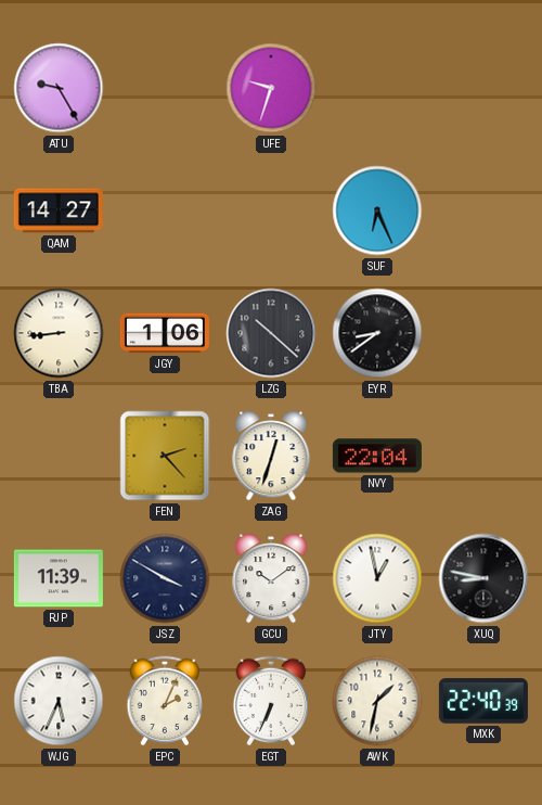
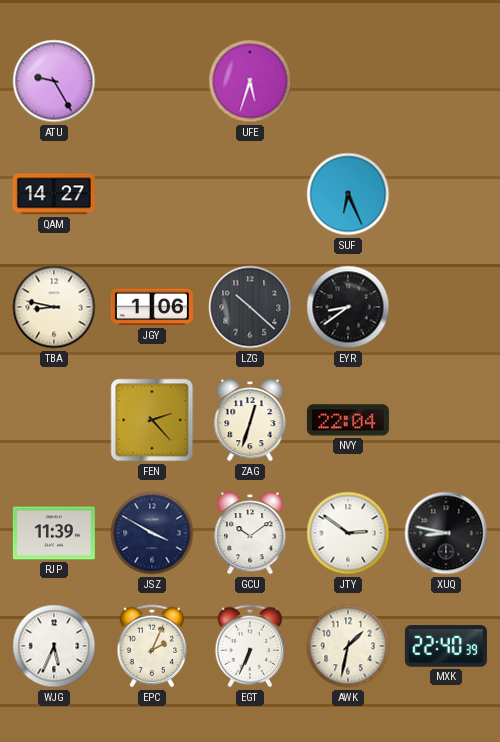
UFE: 9:33 -> 5:33
TBA: 8:44 -> 8:47
JTY: 12:58 -> 2:51
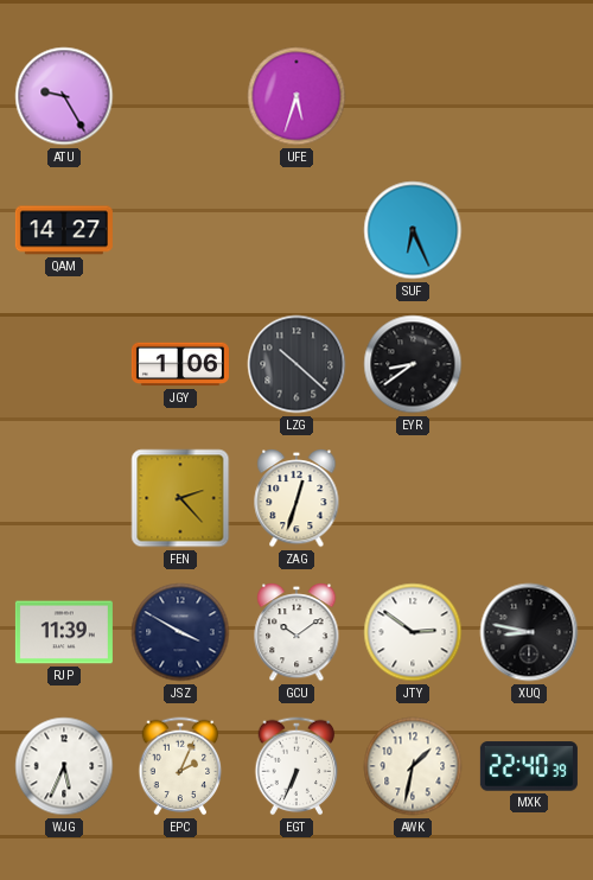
TBA: 8:47 -> none
NVY: 22:04 -> none
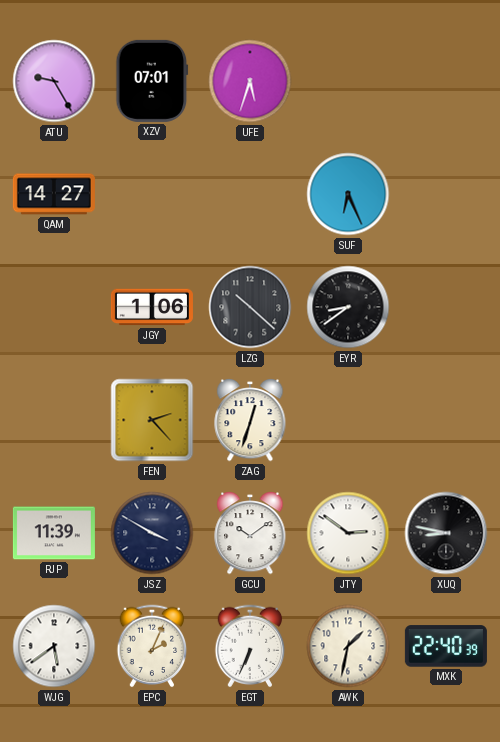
XZV: none -> 07:01
WJG: 5:34 -> 5:39
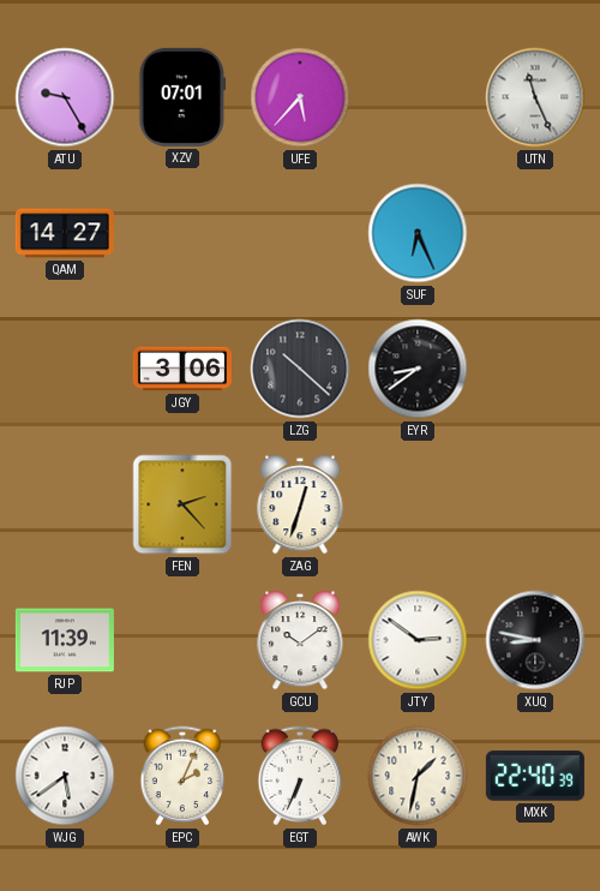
UFE: 5:33 -> 5:37
UTN: none -> 11:26
JGY: 1:06 -> 3:06
JSZ: 3:50 -> none
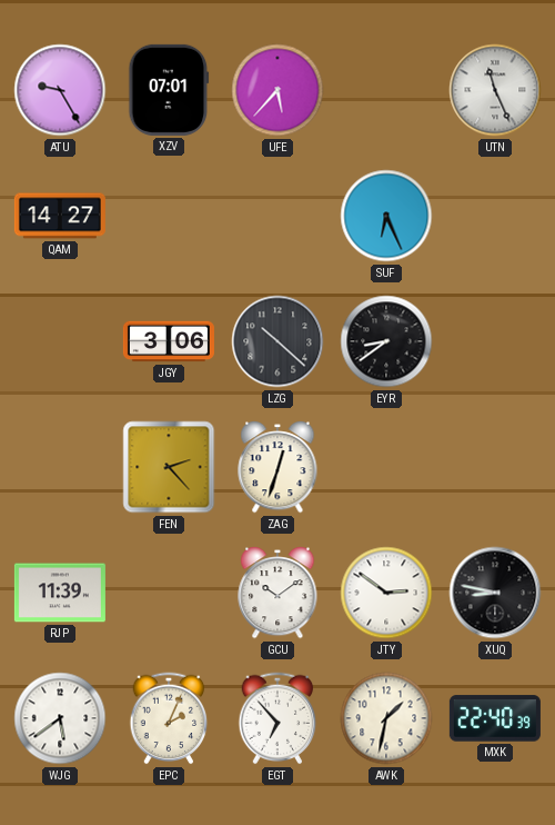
EGT: 6:34 -> 6:53
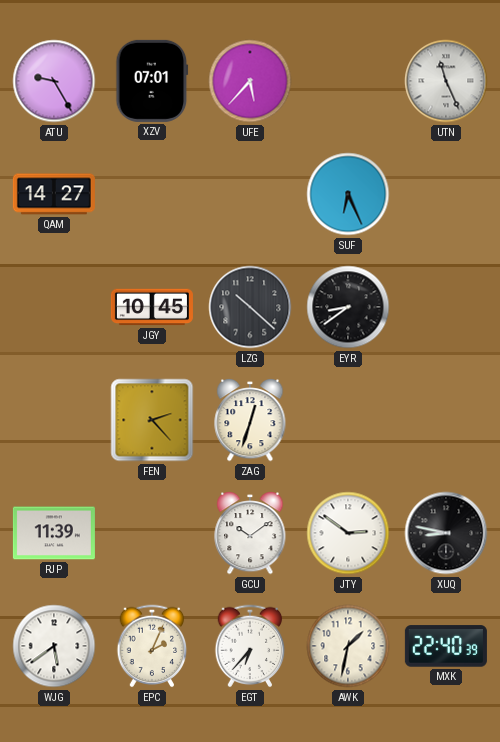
JGY: 3:06 -> 10:45
EGT: 6:53 -> 6:37
